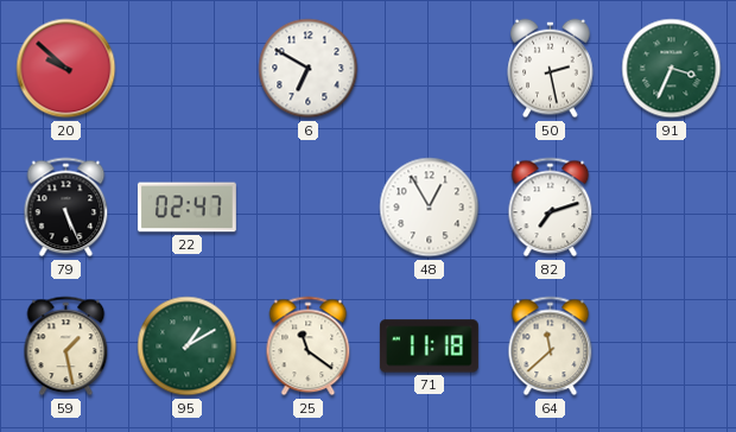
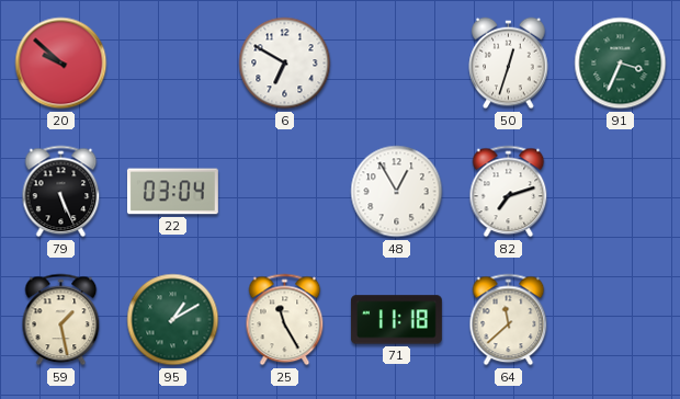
50: 2:28 -> 12:33
22: 02:47 -> 03:04
25: 11:21 -> 11:25
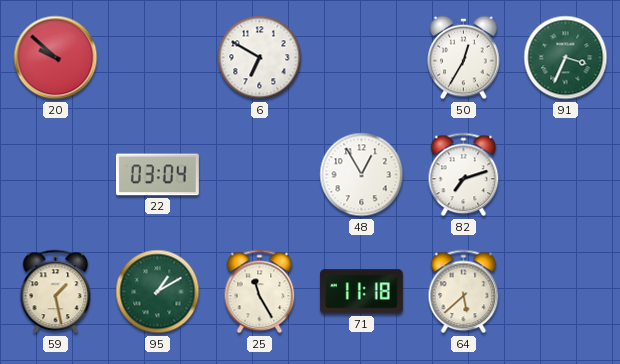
50: 12:33 -> 12:35
79: 5:26 -> none
64: 11:38 -> 5:38
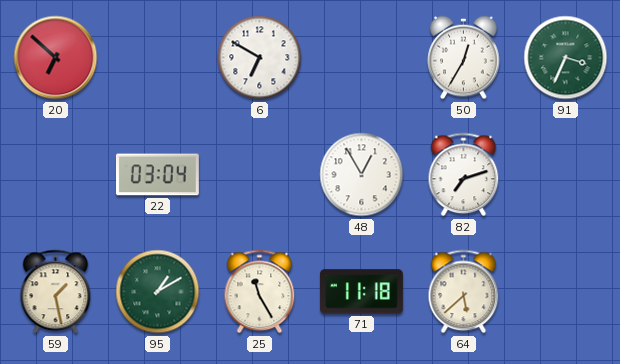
20: 9:52 -> 6:52
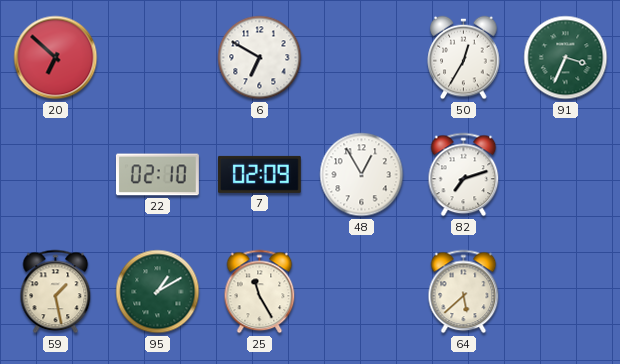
22: 03:04 -> 02:10
7: none -> 02:09
71: 11:18 -> none
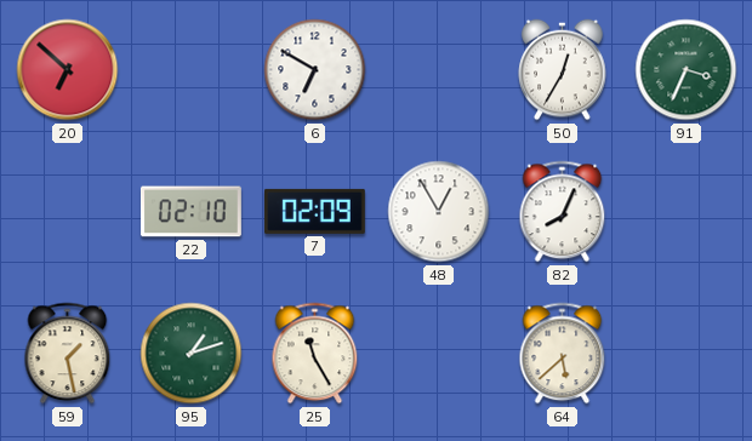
82: 7:12 -> 8:04
95: 1:10 -> 1:12
